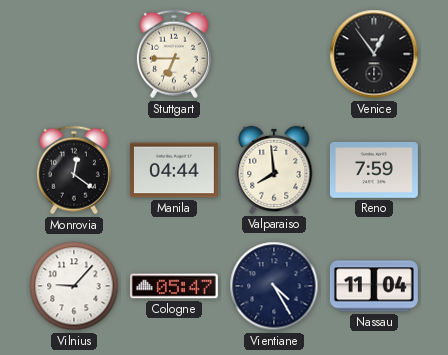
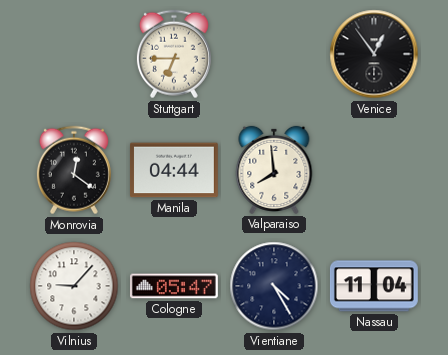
Reno: 7:59 -> none
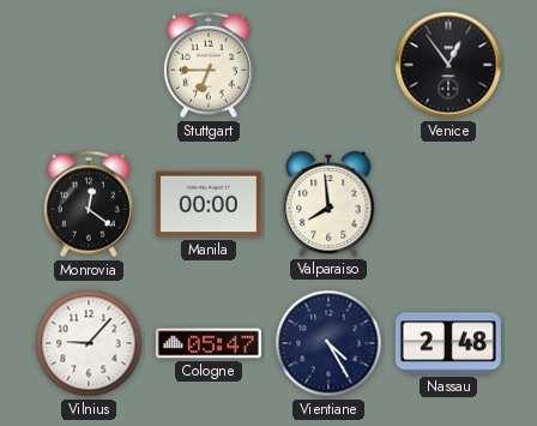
Manila: 04:44 -> 00:00
Nassau: 11:04 -> 2:48
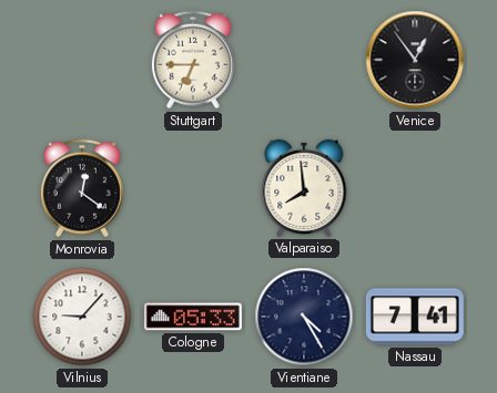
Manila: 00:00 -> none
Cologne: 05:47 -> 05:33
Nassau: 2:48 -> 7:41
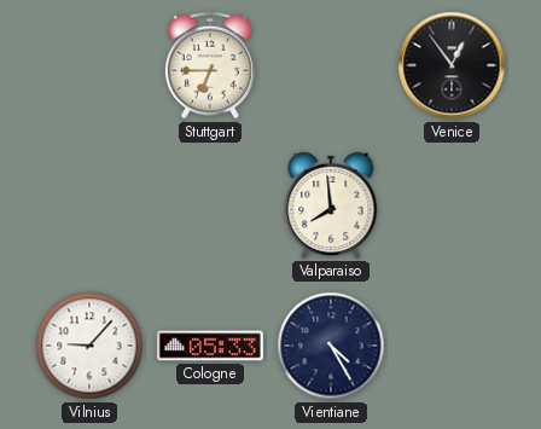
Monrovia: 12:21 -> none
Nassau: 7:41 -> none
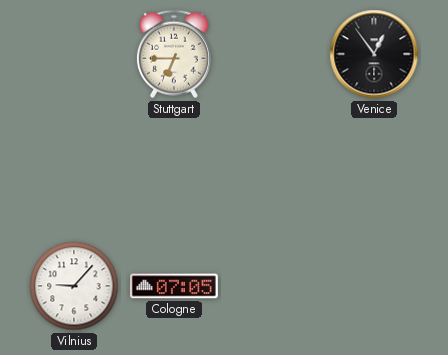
Valparaiso: 7:59 -> none
Cologne: 05:33 -> 07:05
Vientiane: 4:25 -> none
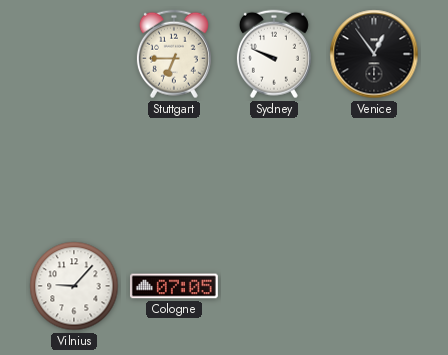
Sydney: none -> 9:49
